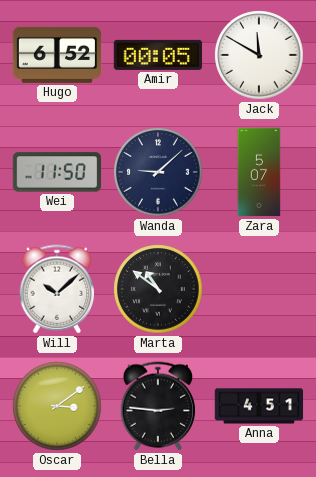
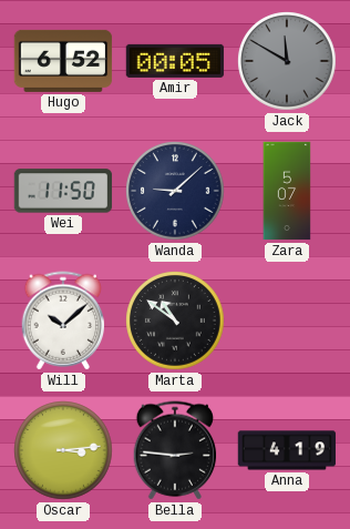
Jack dial: white -> grey
Oscar: 3:09 -> 3:14
Anna: 4:51 -> 4:19
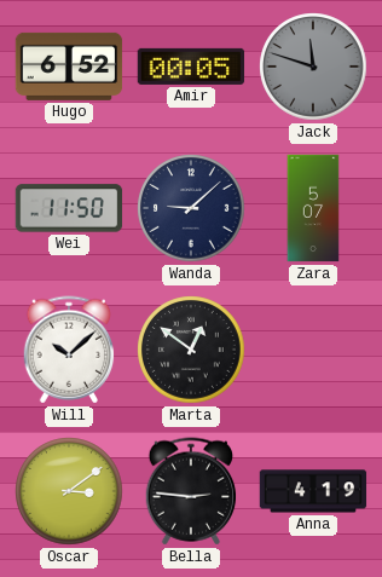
Jack: 11:50 -> 11:48
Marta: 10:51 -> 12:51
Oscar: 3:14 -> 3:09
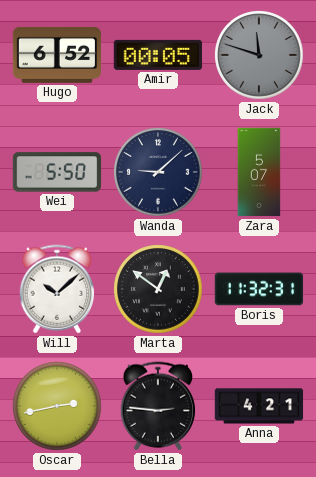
Wei: 11:50 -> 5:50
Boris: none -> 11:32
Oscar: 3:09 -> 2:43
Anna: 4:19 -> 4:21
